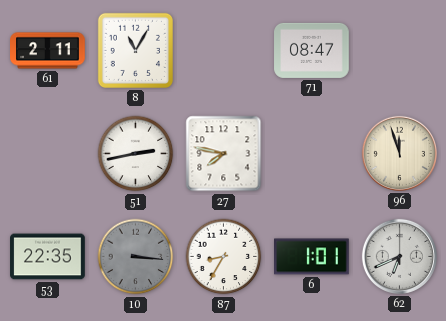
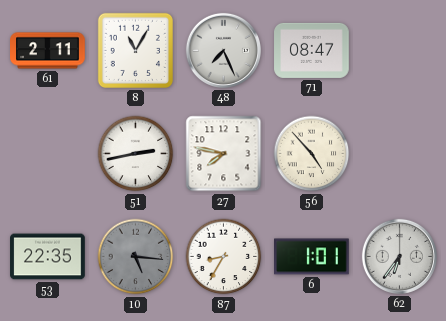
48: none -> 7:26
56: none -> 4:53
96: 11:57 -> none
10: 3:16 -> 5:16
62: 6:41 -> 6:36
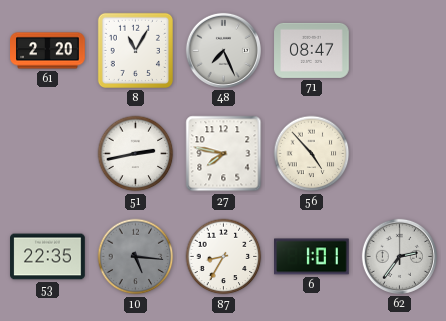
61: 2:11 -> 2:20
62: 6:36 -> 2:36
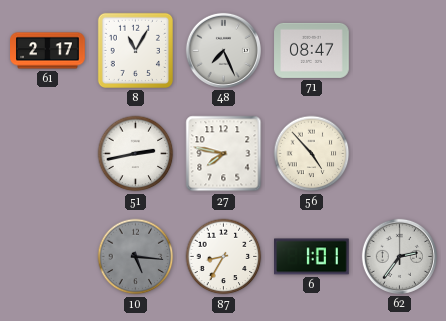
61: 2:20 -> 2:17
53: 22:35 -> none
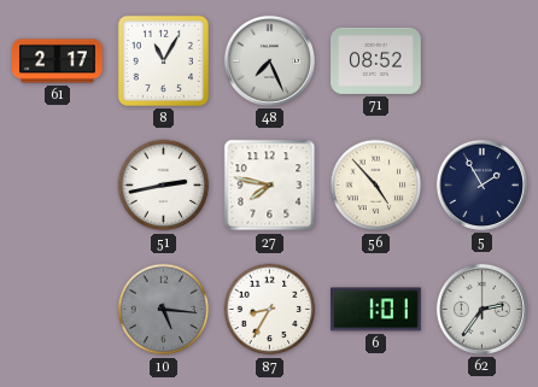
71: 08:47 -> 08:52
5: none -> 1:55
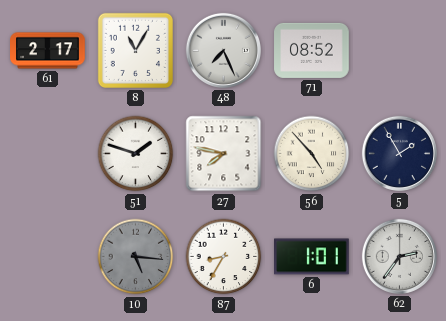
51: 2:43 -> 1:48
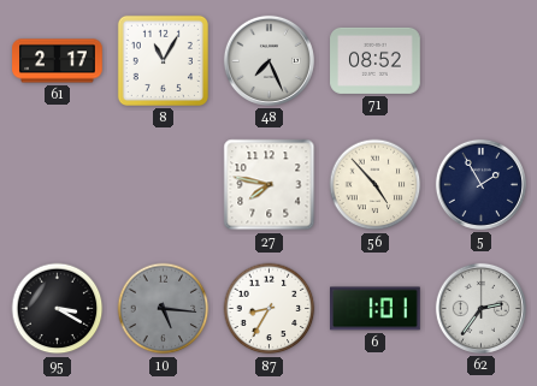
51: 1:48 -> none
95: none -> 3:20
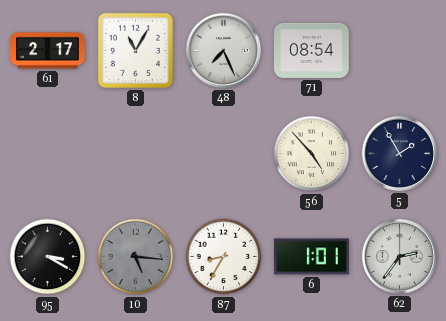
71: 08:52 -> 08:54
27: 7:47 -> none
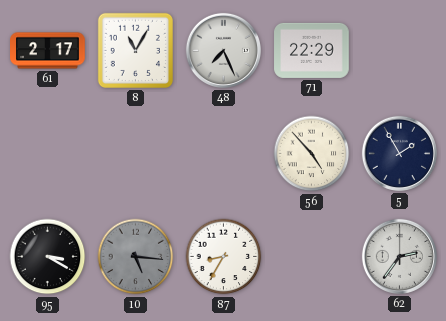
71: 08:54 -> 22:29
6: 1:01 -> none
